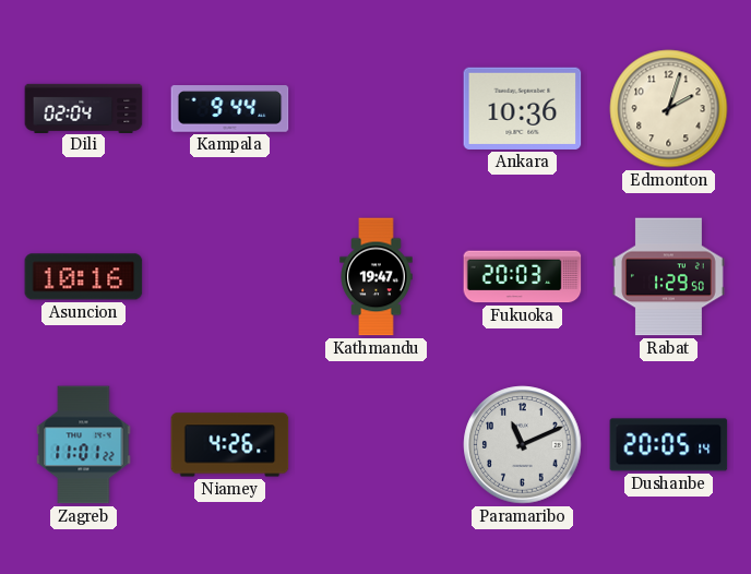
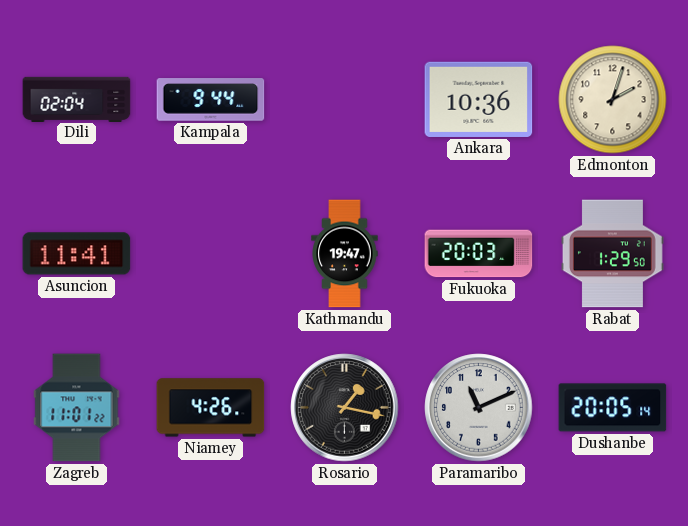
Asuncion: 10:16 -> 11:41
Rosario: none -> 1:17
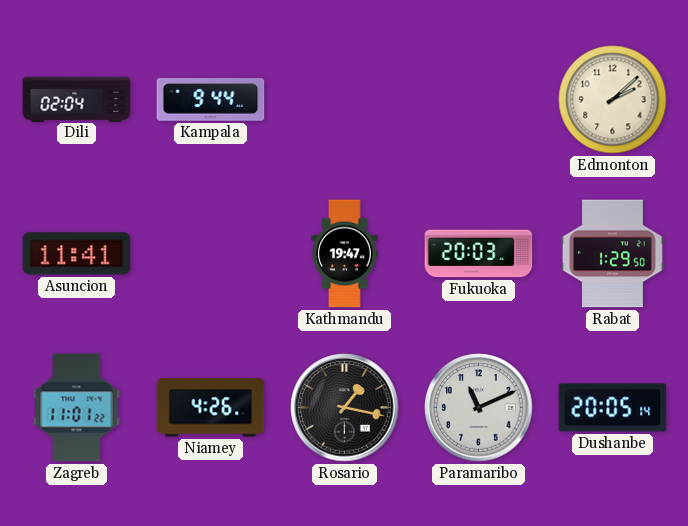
Ankara: 10:36 -> none
Edmonton: 2:03 -> 2:08
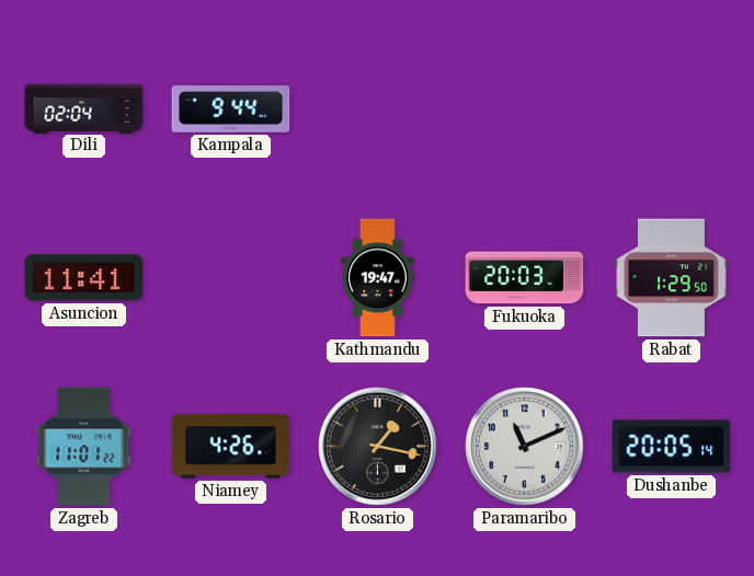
Edmonton: 2:08 -> none
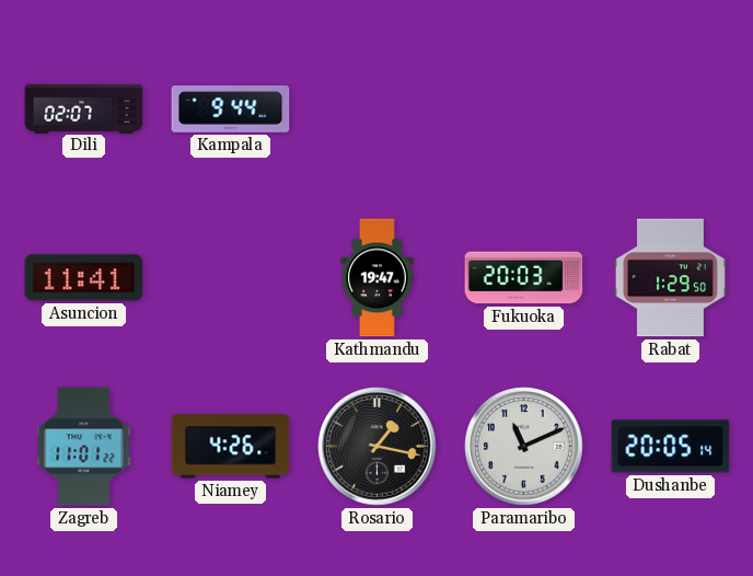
Dili: 02:04 -> 02:07
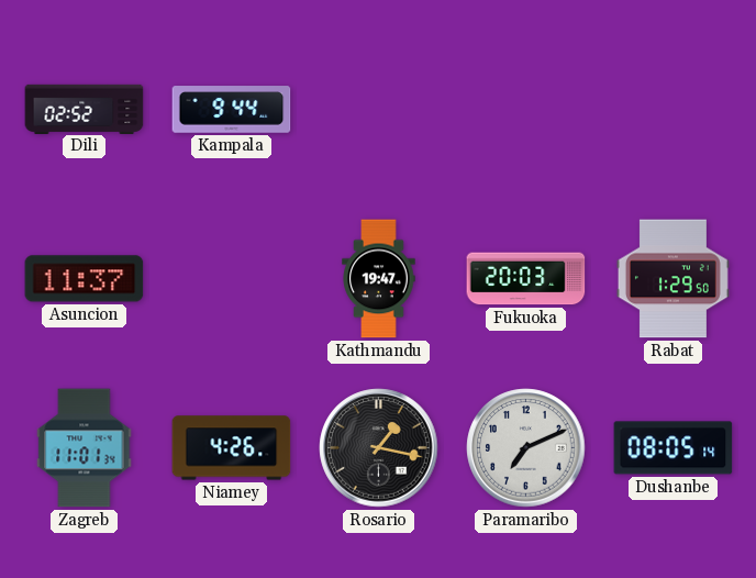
Dili: 02:07 -> 02:52
Asuncion: 11:41 -> 11:37
Zagreb: 11:01:22 -> 11:01:34
Paramaribo: 11:11 -> 7:11
Dushanbe: 20:05 -> 08:05
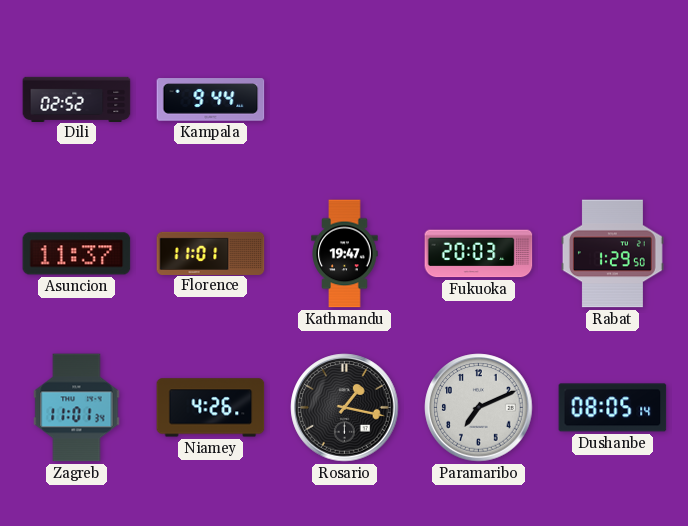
Florence: none -> 11:01
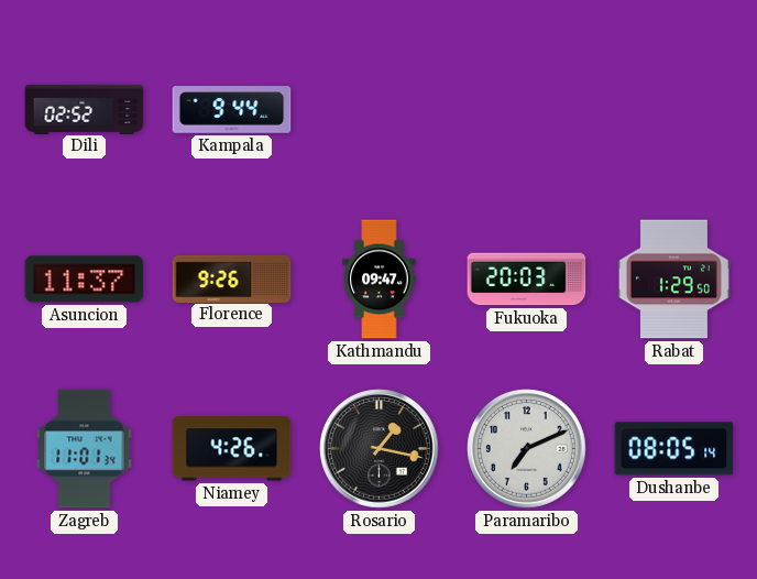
Florence: 11:01 -> 9:26
Kathmandu: 19:47 -> 09:47
